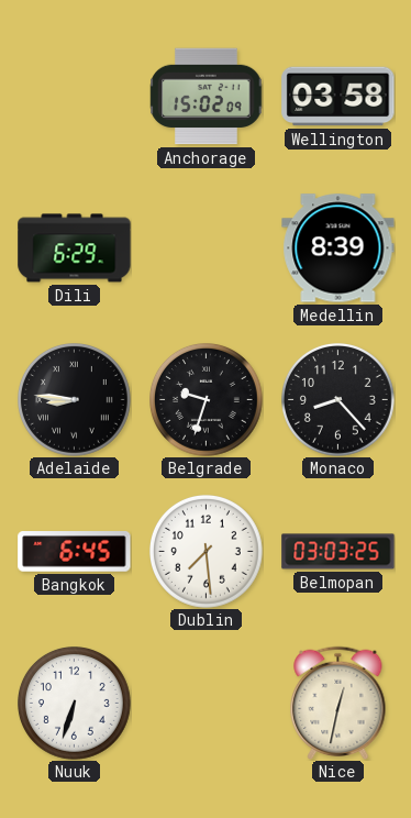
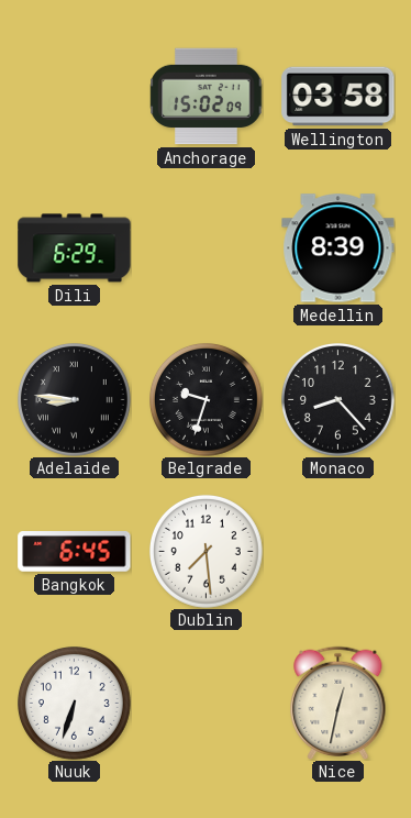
Belmopan: 03:03 -> none
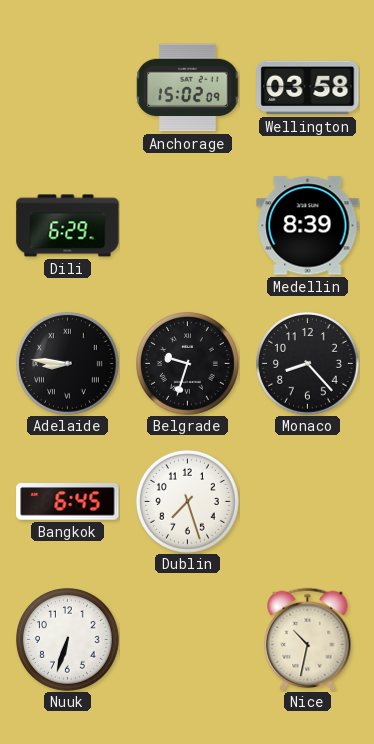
Dublin: 7:29 -> 7:27
Nice: 12:32 -> 10:32
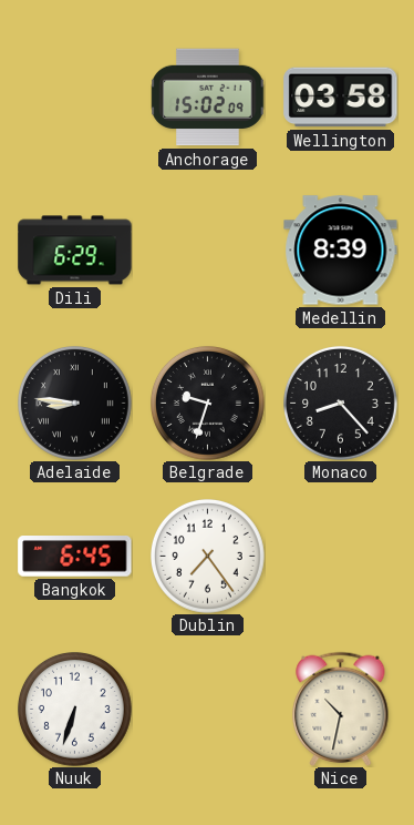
Dublin: 7:27 -> 7:24
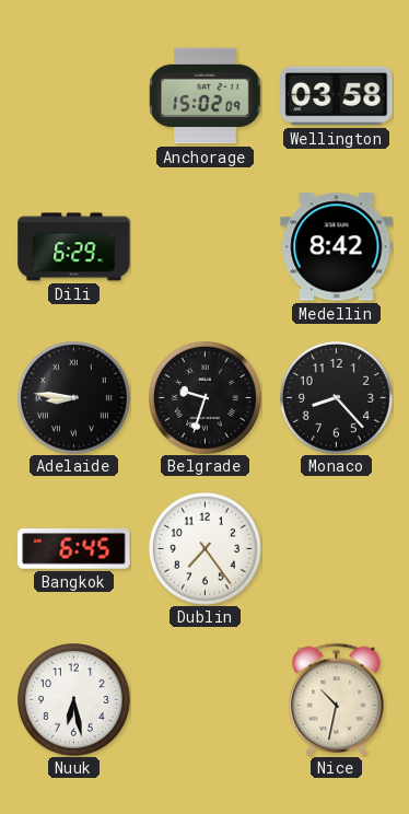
Medellin: 8:39 -> 8:42
Nuuk: 6:33 -> 6:28
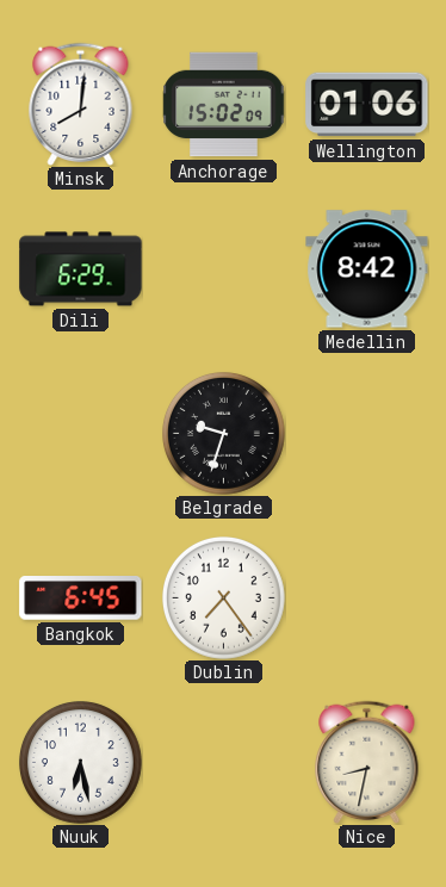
Minsk: none -> 8:01
Wellington: 03:58 -> 01:06
Adelaide: 8:46 -> none
Monaco: 8:23 -> none
Nice: 10:32 -> 8:32
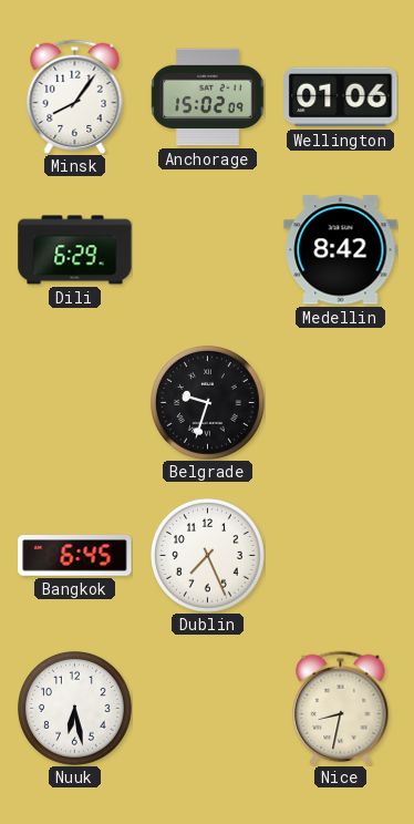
Minsk: 8:01 -> 8:06
Dublin: 7:24 -> 7:26
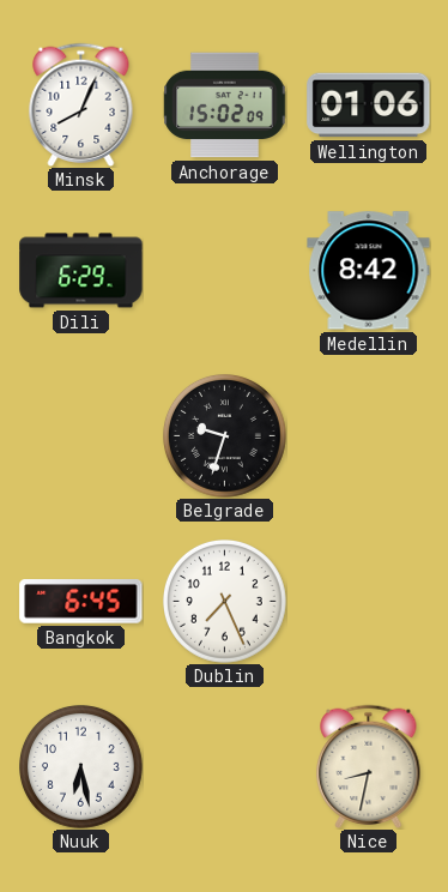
Minsk: 8:06 -> 8:04
